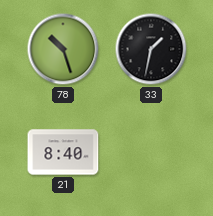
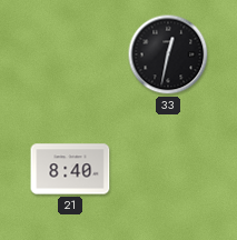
78: 10:27 -> none
33: 1:32 -> 12:32
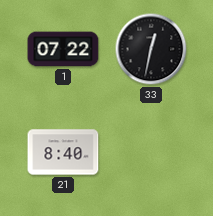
1: none -> 07:22
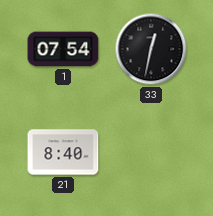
1: 07:22 -> 07:54
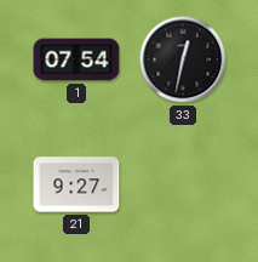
21: 8:40 -> 9:27
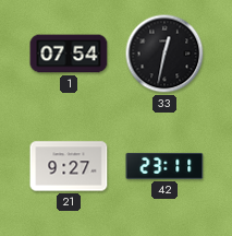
42: none -> 23:11
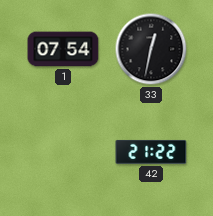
21: 9:27 -> none
42: 23:11 -> 21:22
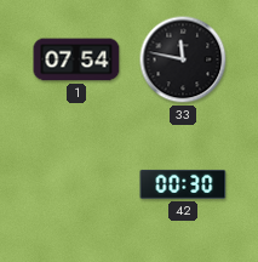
33: 12:32 -> 11:47
42: 21:22 -> 00:30
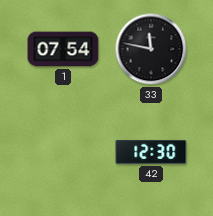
42: 00:30 -> 12:30
